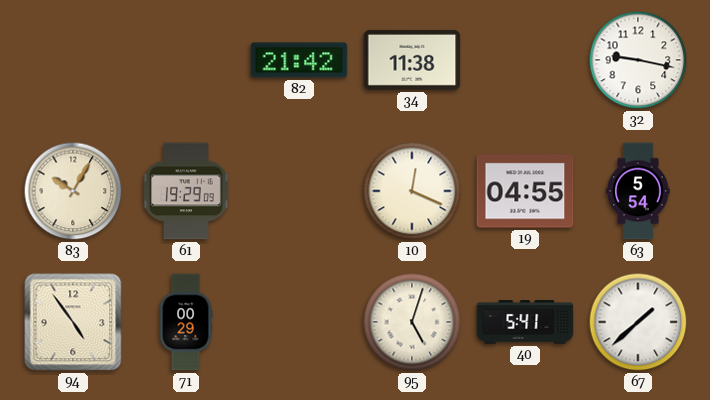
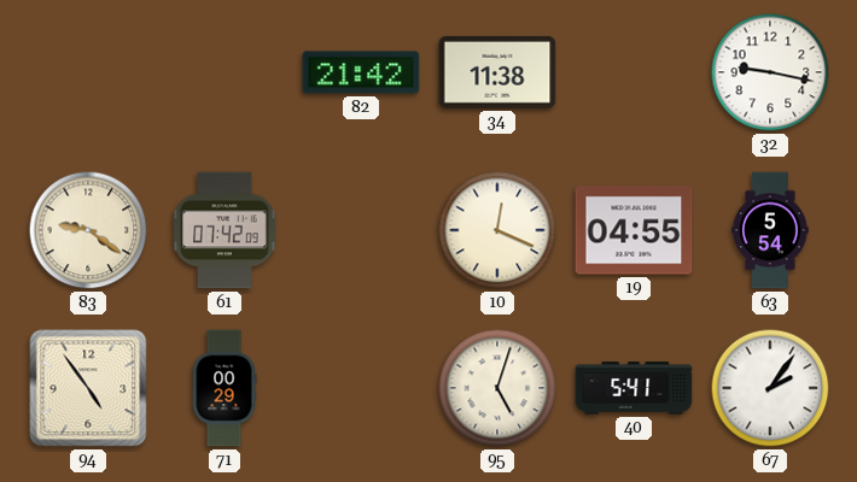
83: 10:05 -> 9:21
61: 19:29 -> 07:42
67: 1:38 -> 2:06
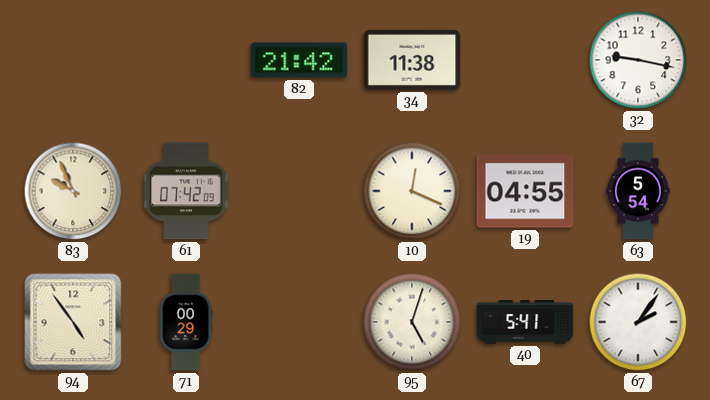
83: 9:21 -> 9:56
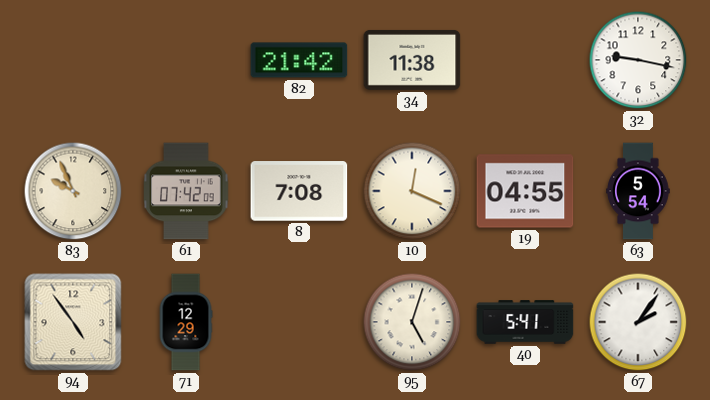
8: none -> 7:08
71: 00:29 -> 12:29
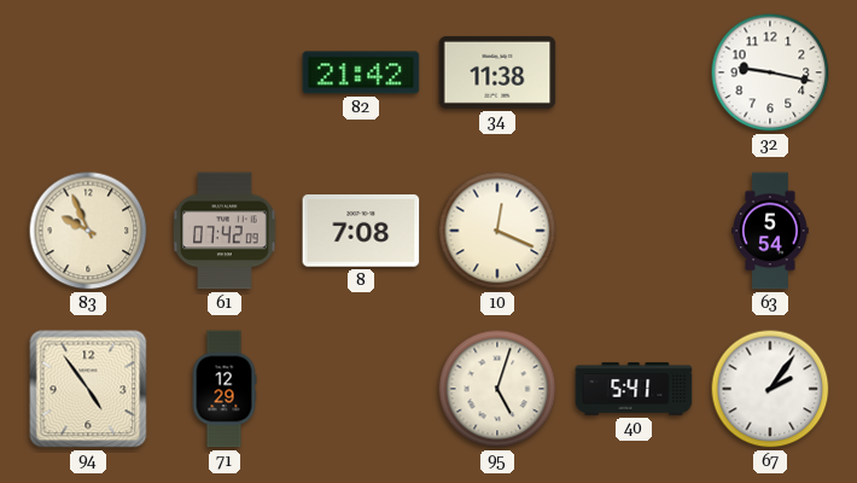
19: 04:55 -> none
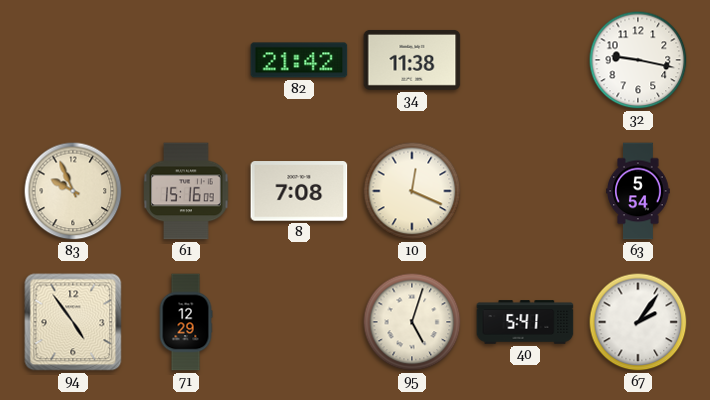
61: 07:42 -> 15:16
